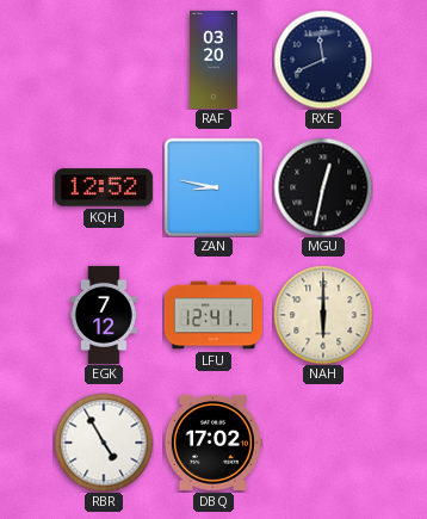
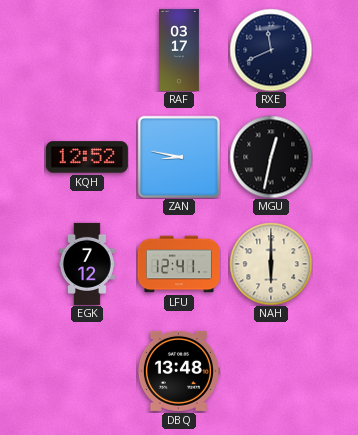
RAF: 03:20 -> 03:17
RBR: 4:55 -> none
DBQ: 17:02 -> 13:48
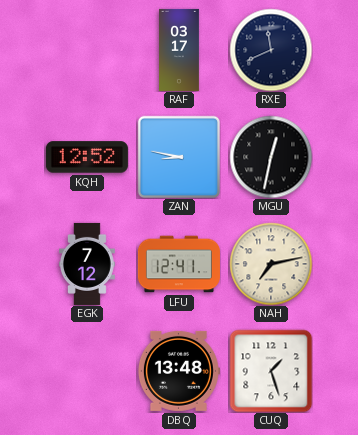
NAH: 6:00 -> 7:13
CUQ: none -> 1:27
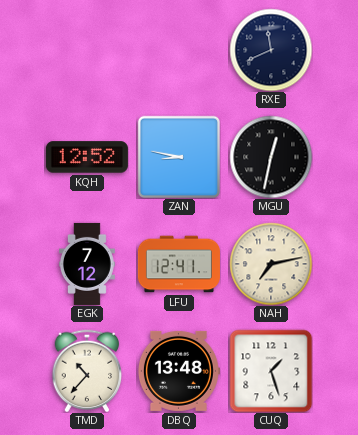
RAF: 03:17 -> none
TMD: none -> 10:37
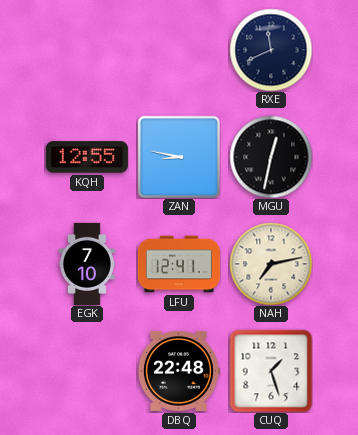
KQH: 12:52 -> 12:55
EGK: 7:12 -> 7:10
TMD: 10:37 -> none
DBQ: 13:48 -> 22:48
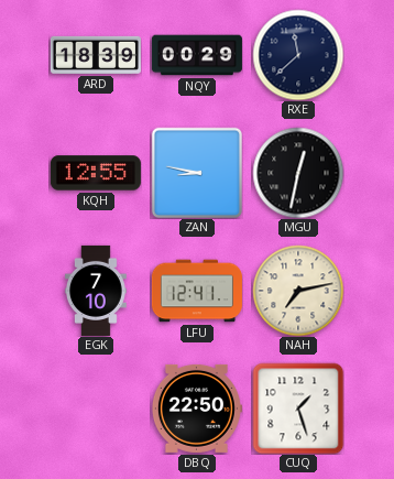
ARD: none -> 18:39
NQY: none -> 00:29
RXE: 11:41 -> 11:38
DBQ: 22:48 -> 22:50
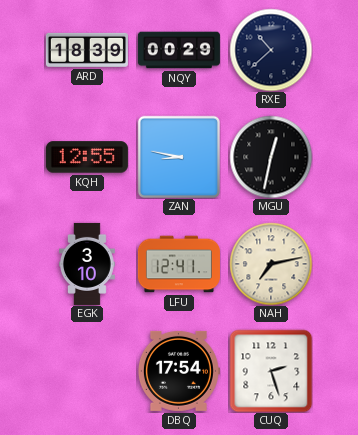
RXE: 11:38 -> 10:38
EGK: 7:10 -> 3:10
DBQ: 22:50 -> 17:54
CUQ: 1:27 -> 2:27
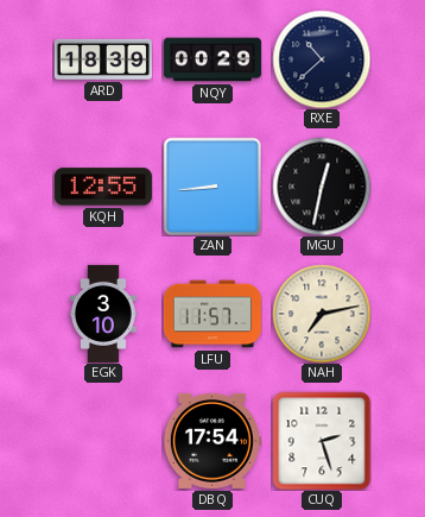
ZAN: 8:47 -> 8:44
LFU: 12:41 -> 11:57
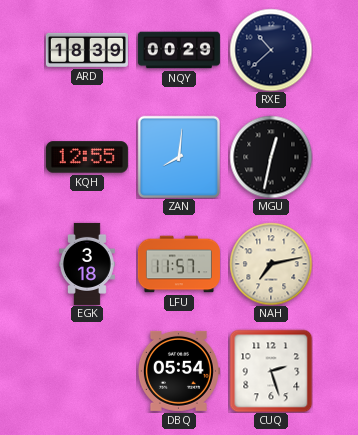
ZAN: 8:44 -> 8:01
EGK: 3:10 -> 3:18
DBQ: 17:54 -> 05:54
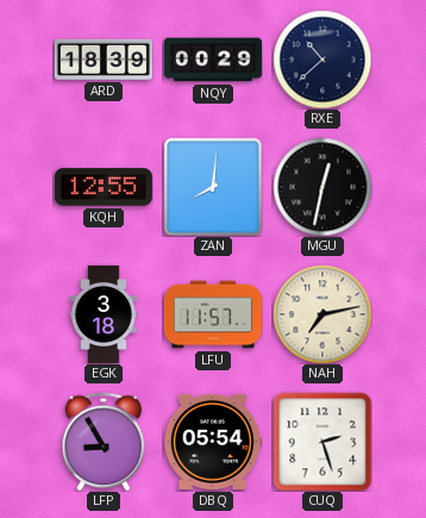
LFP: none -> 8:55
